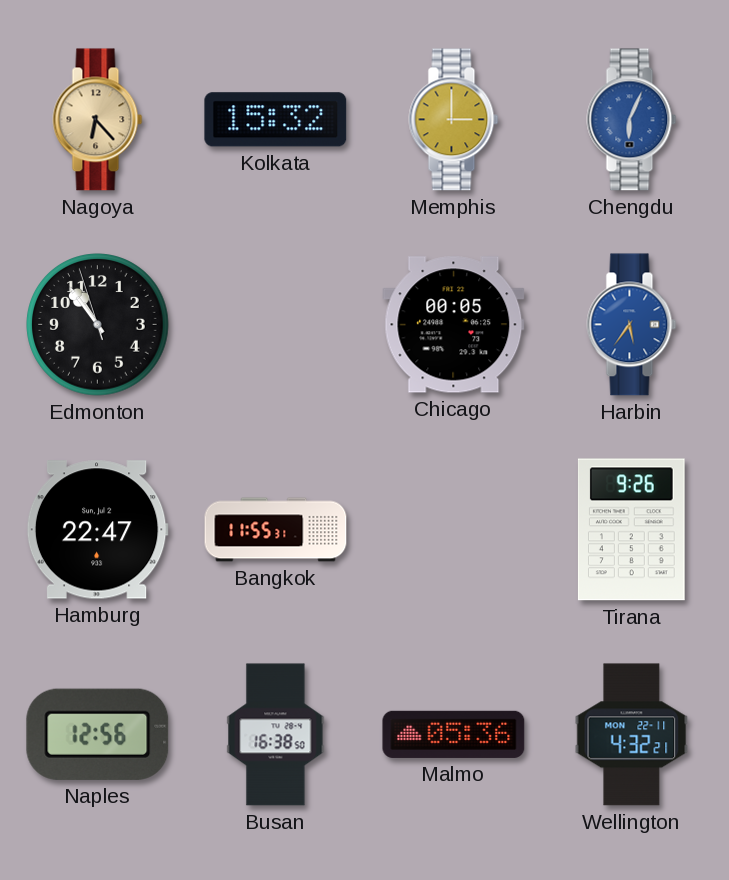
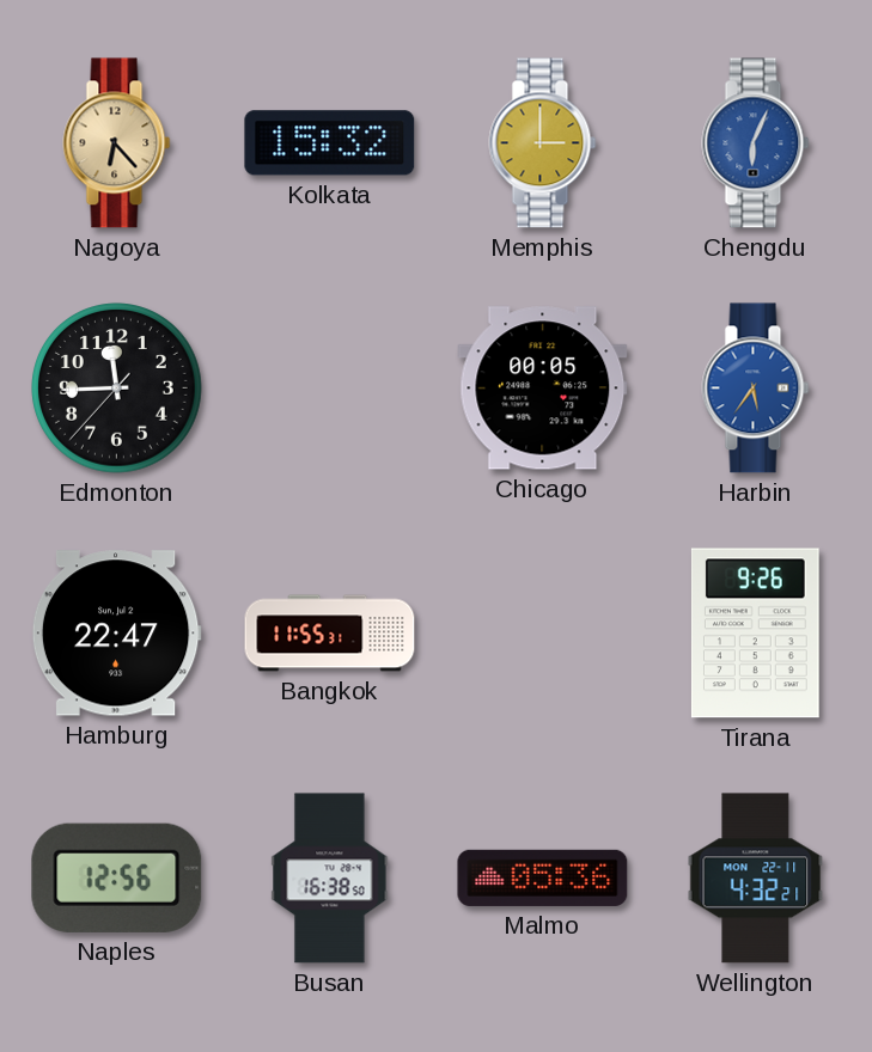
Edmonton: 10:53 -> 11:44
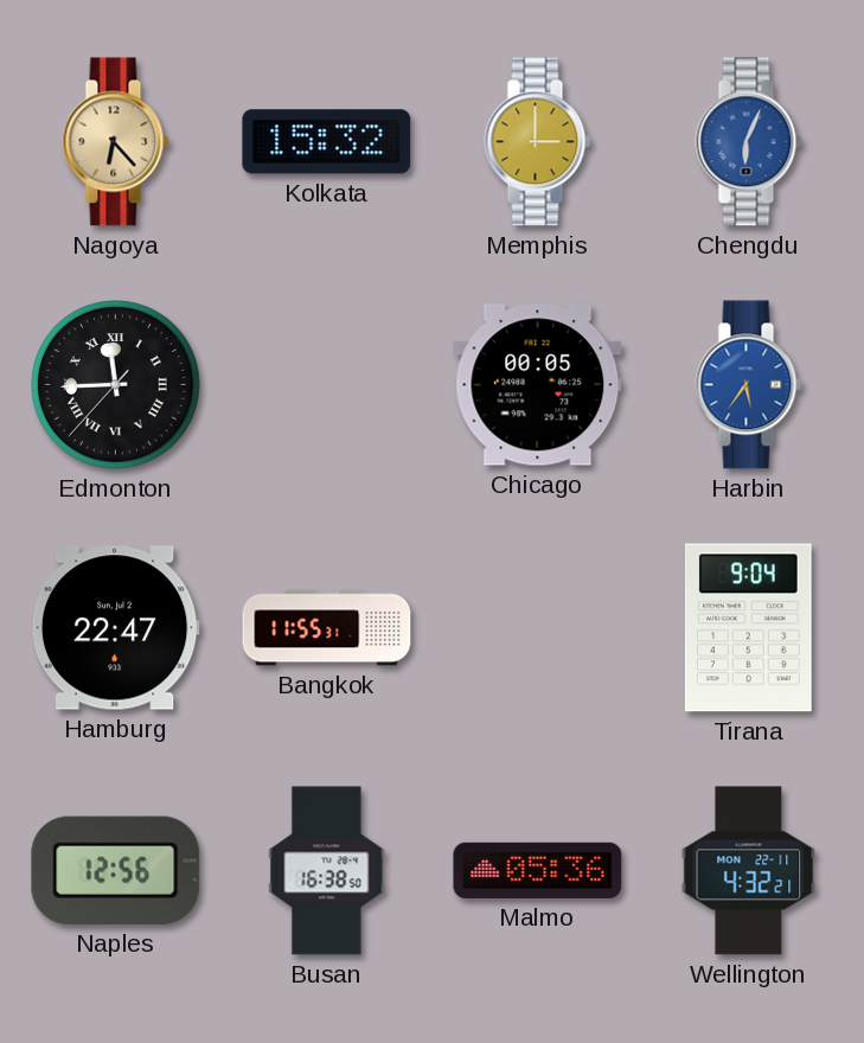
Edmonton numerals: Arabic -> Roman
Tirana: 9:26 -> 9:04
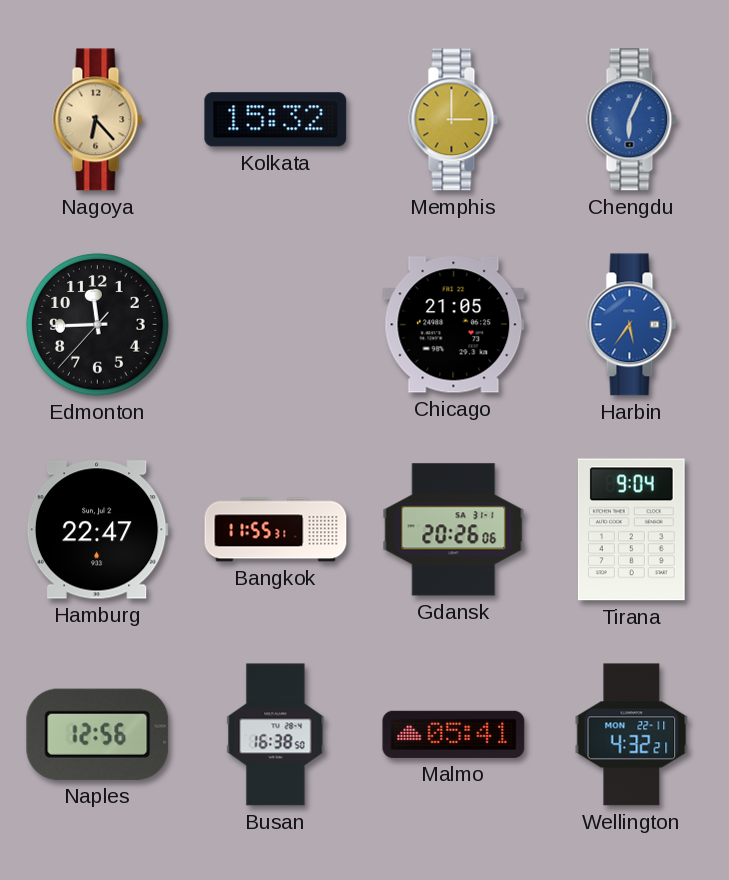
Edmonton numerals: Roman -> Arabic
Chicago: 00:05 -> 21:05
Gdansk: none -> 20:26
Malmo: 05:36 -> 05:41
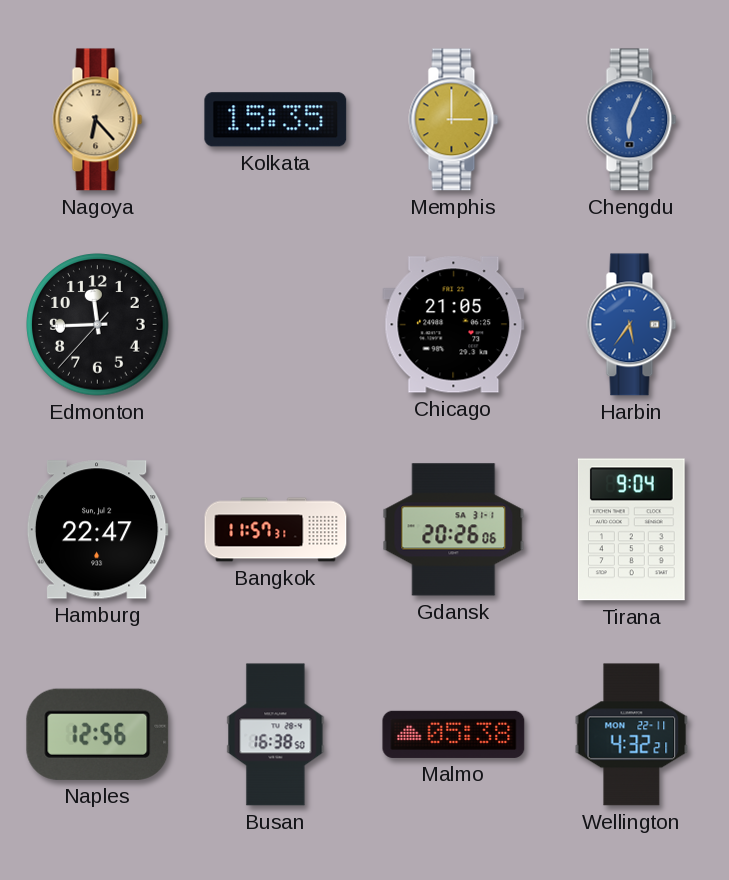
Kolkata: 15:32 -> 15:35
Bangkok: 11:55 -> 11:57
Malmo: 05:41 -> 05:38
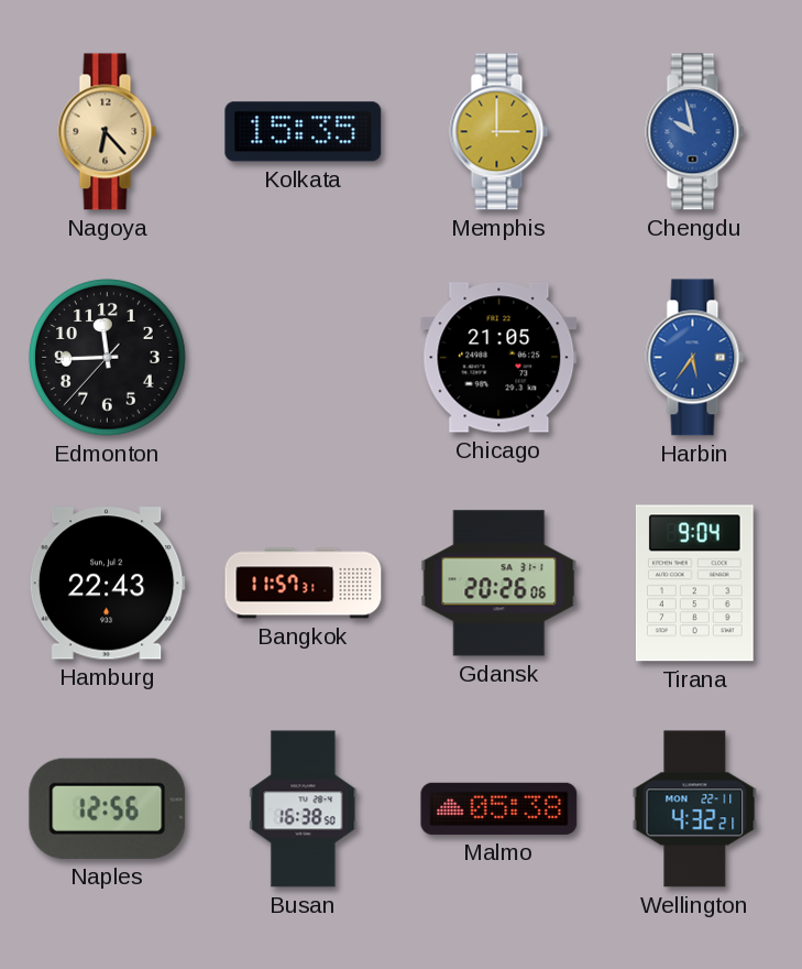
Chengdu: 6:04 -> 9:58
Hamburg: 22:47 -> 22:43
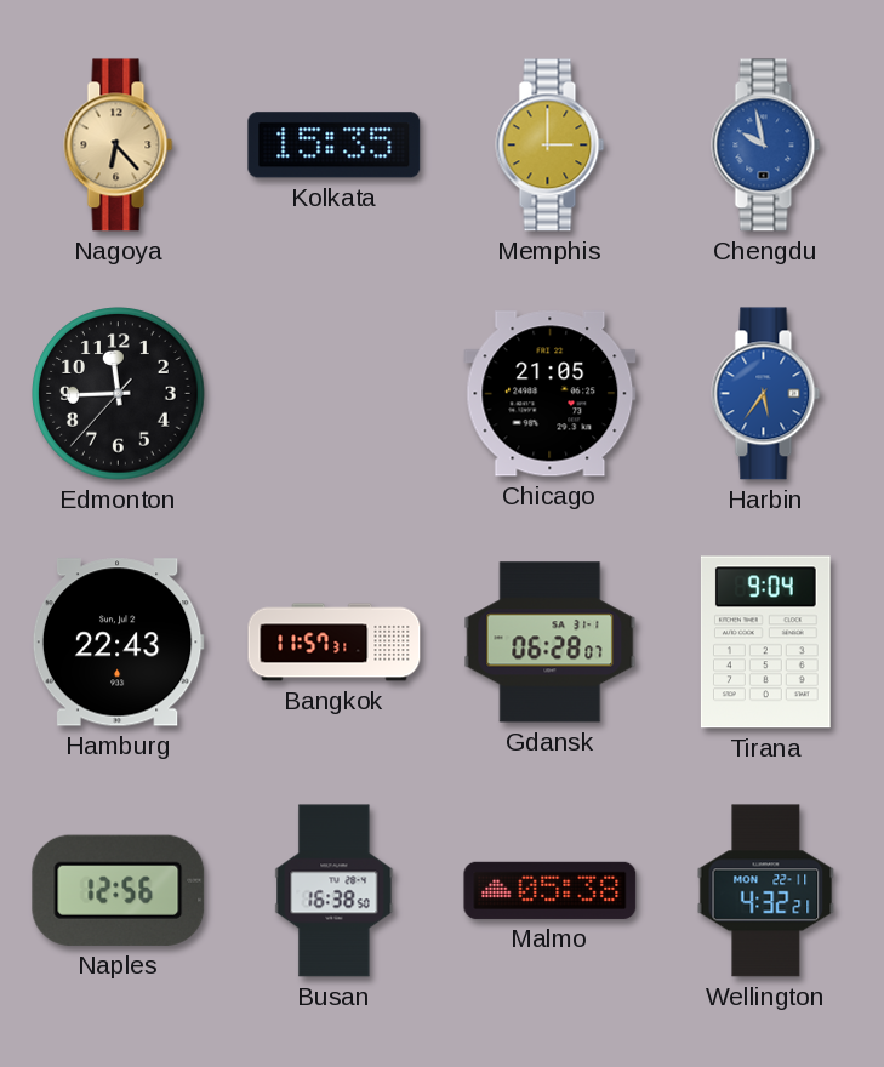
Gdansk: 20:26 -> 06:28
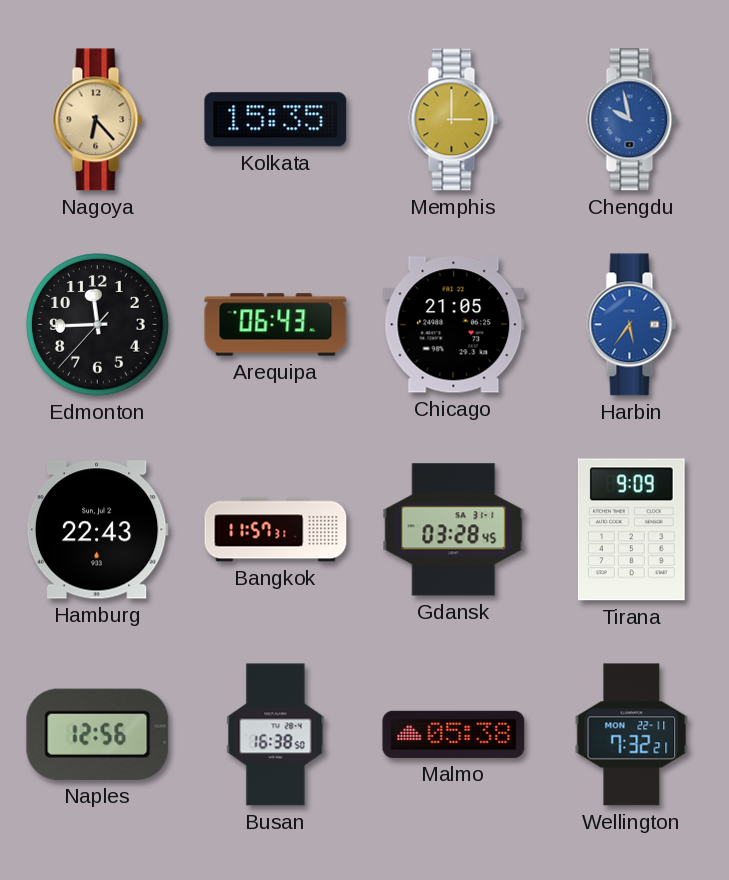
Arequipa: none -> 06:43
Gdansk: 06:28 -> 03:28
Tirana: 9:04 -> 9:09
Wellington: 4:32 -> 7:32
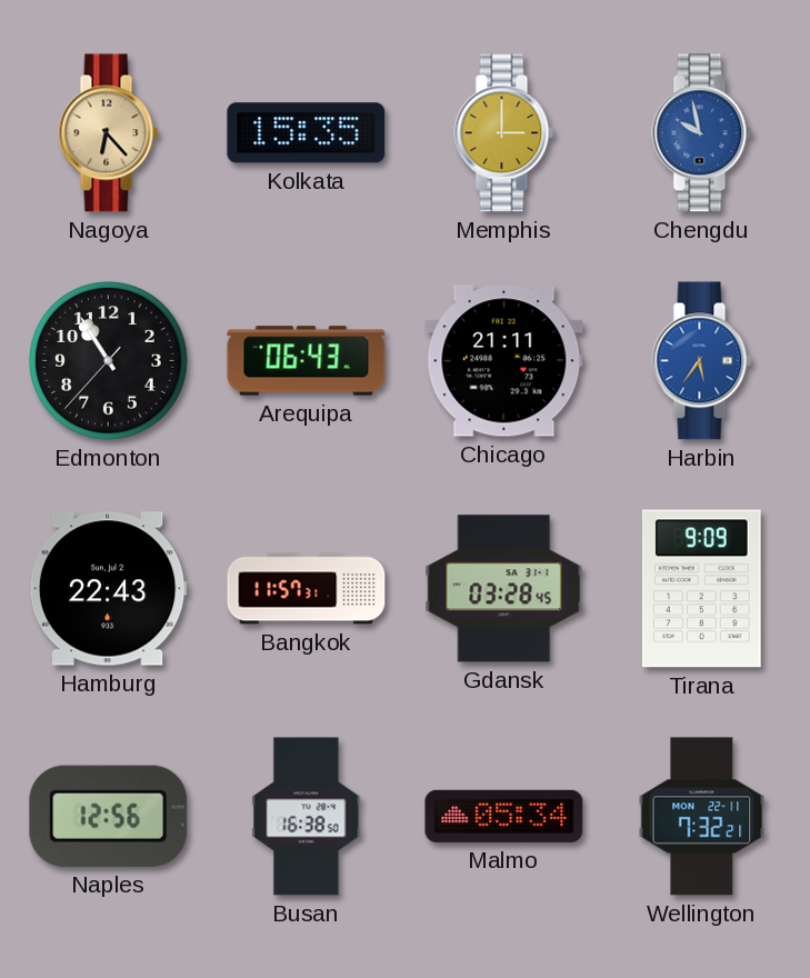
Edmonton: 11:44 -> 10:54
Chicago: 21:05 -> 21:11
Malmo: 05:38 -> 05:34
